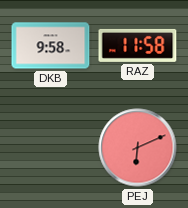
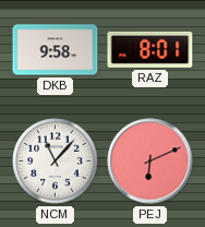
RAZ: 11:58 -> 8:01
NCM: none -> 11:07
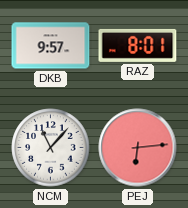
DKB: 9:58 -> 9:57
PEJ: 6:11 -> 6:14
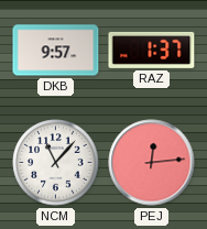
RAZ: 8:01 -> 1:37
PEJ: 6:14 -> 12:14
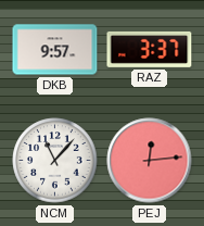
RAZ: 1:37 -> 3:37
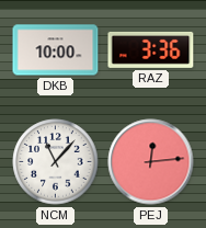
DKB: 9:57 -> 10:00
RAZ: 3:37 -> 3:36
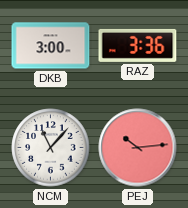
DKB: 10:00 -> 3:00
PEJ: 12:14 -> 10:14
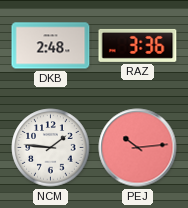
DKB: 3:00 -> 2:48
NCM: 11:07 -> 1:46
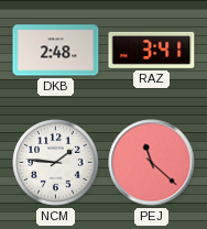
RAZ: 3:36 -> 3:41
PEJ: 10:14 -> 11:22
